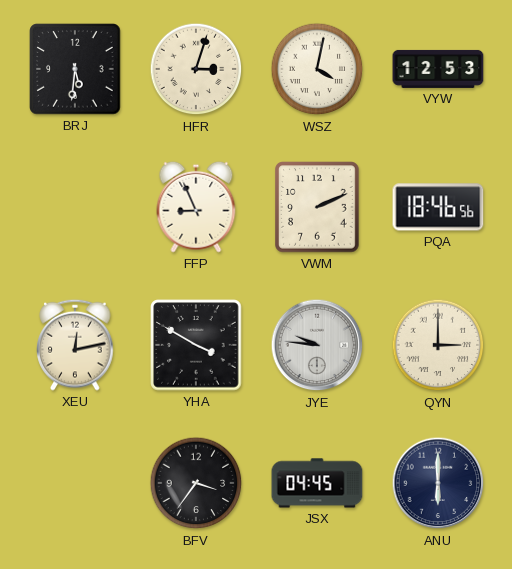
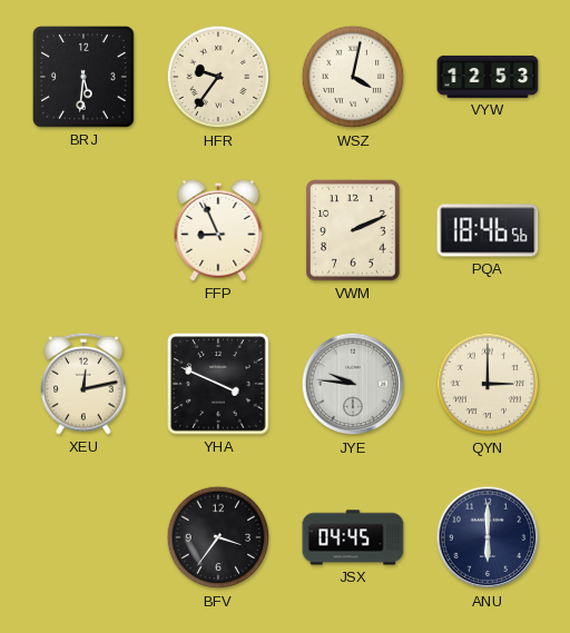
HFR: 3:03 -> 9:36
YHA: 3:50 -> 3:49
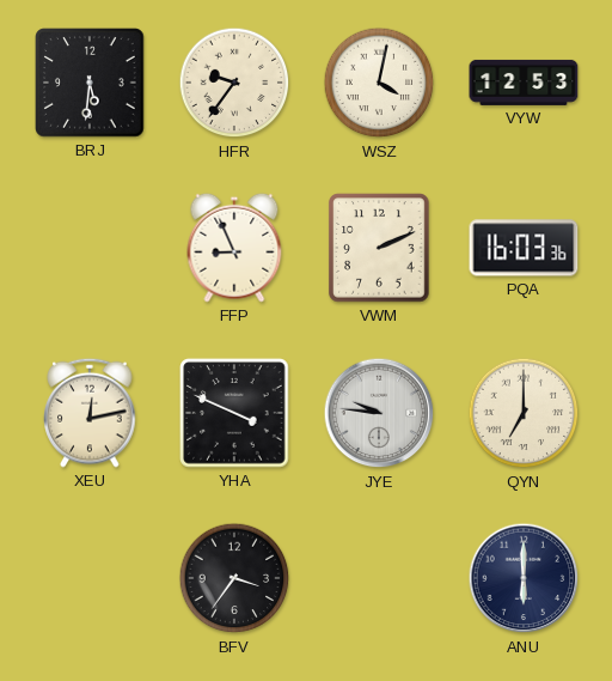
PQA: 18:46 -> 16:03
QYN: 3:00 -> 7:00
JSX: 04:45 -> none
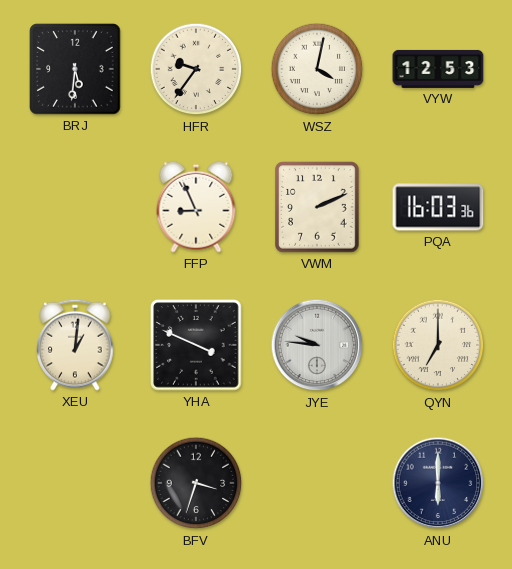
XEU: 12:13 -> 1:01
BFV: 3:36 -> 3:33
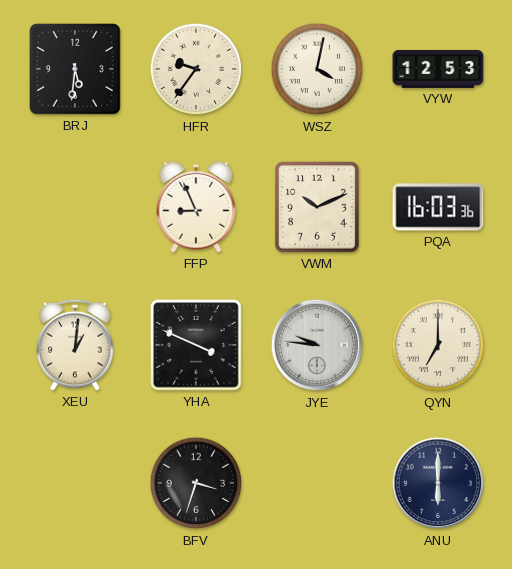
VWM: 2:11 -> 10:11
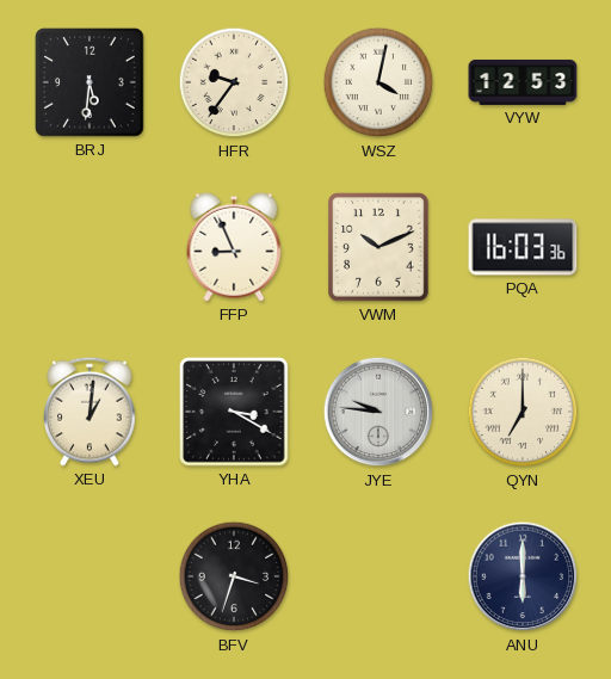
YHA: 3:49 -> 3:20
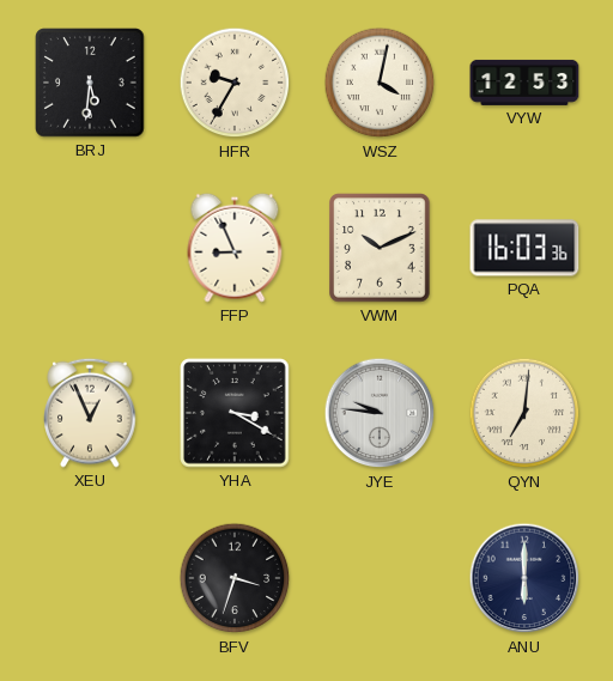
HFR: 9:36 -> 9:35
XEU: 1:01 -> 12:56
QYN: 7:00 -> 7:01
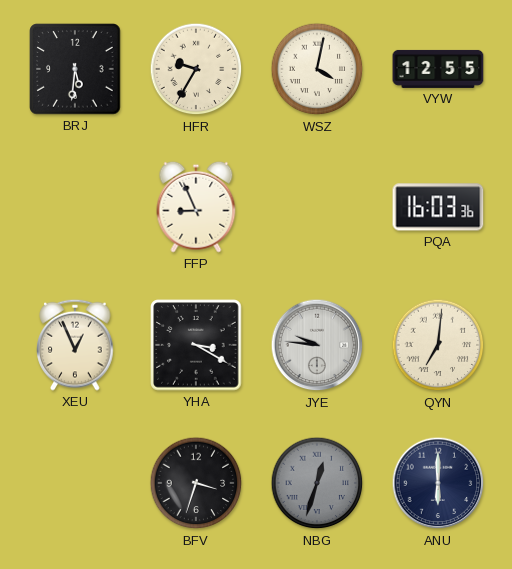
VYW: 12:53 -> 12:55
VWM: 10:11 -> none
NBG: none -> 12:33
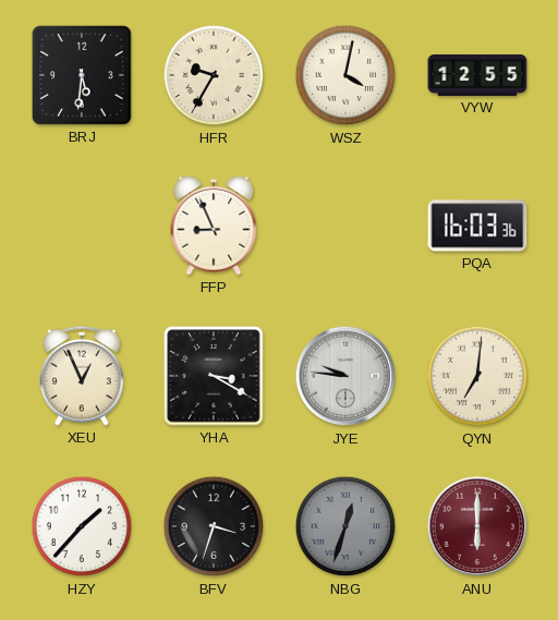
HZY: none -> 1:37
ANU dial: navy -> burgundy
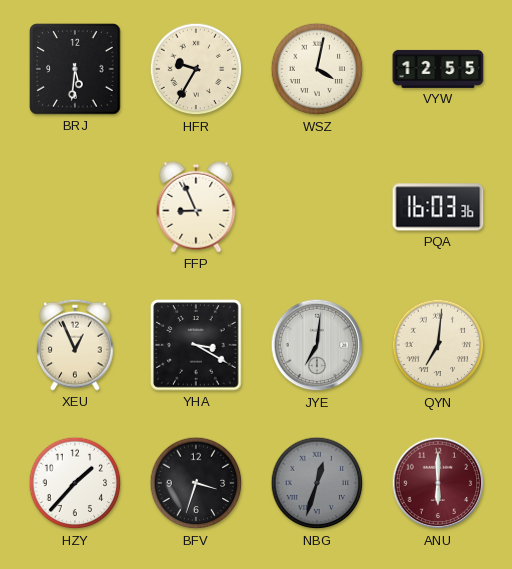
JYE: 9:46 -> 7:01
